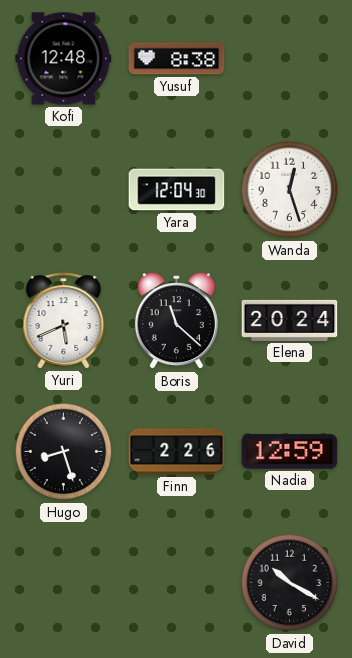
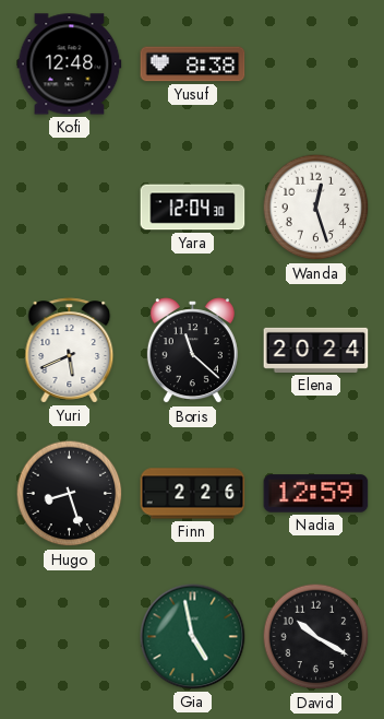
Gia: none -> 4:58
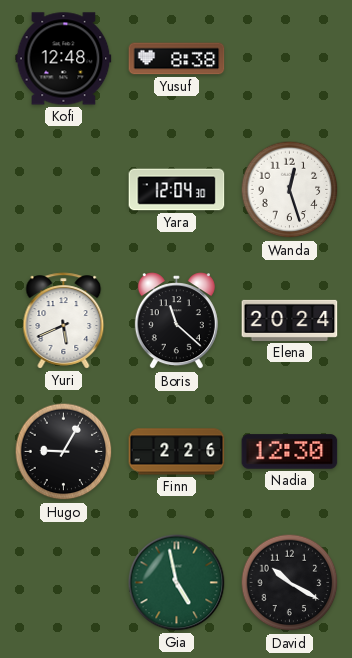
Hugo: 8:27 -> 9:05
Nadia: 12:59 -> 12:30
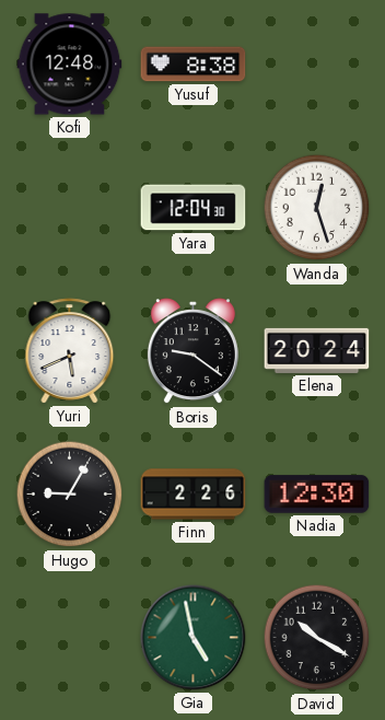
Boris: 11:22 -> 9:21
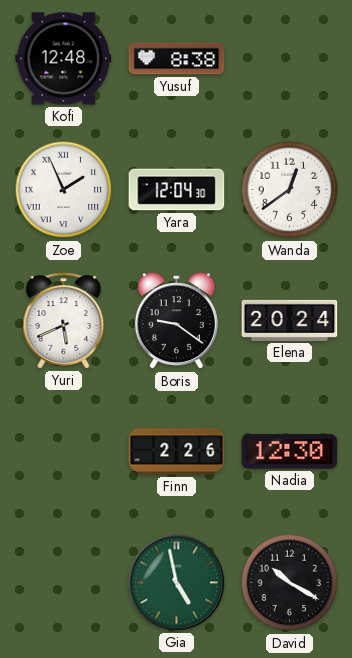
Zoe: none -> 1:56
Wanda: 12:27 -> 12:39
Hugo: 9:05 -> none
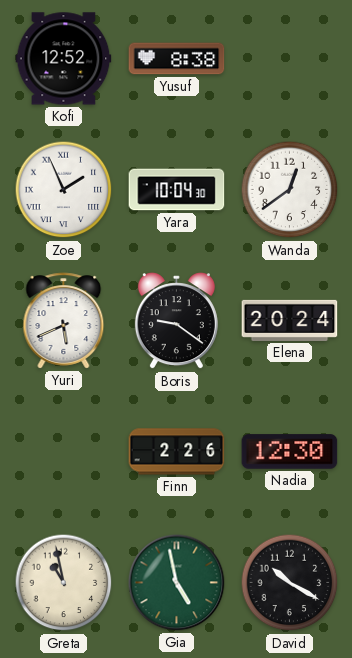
Kofi: 12:48 -> 12:52
Yara: 12:04 -> 10:04
Greta: none -> 10:58
